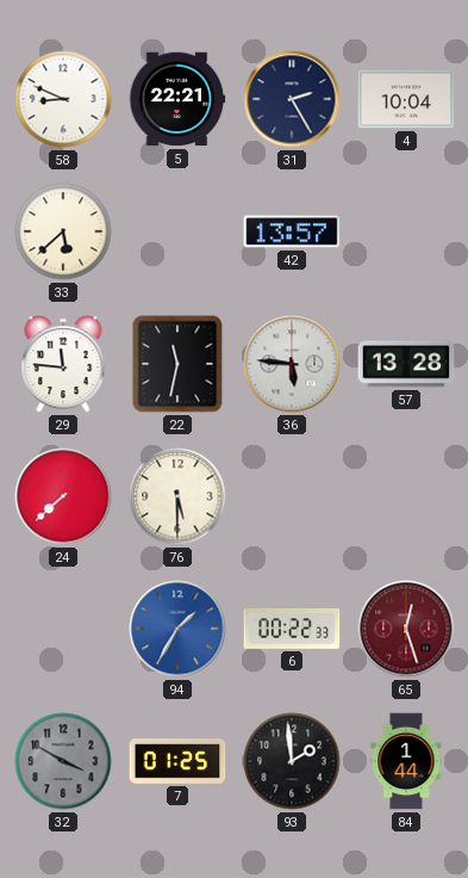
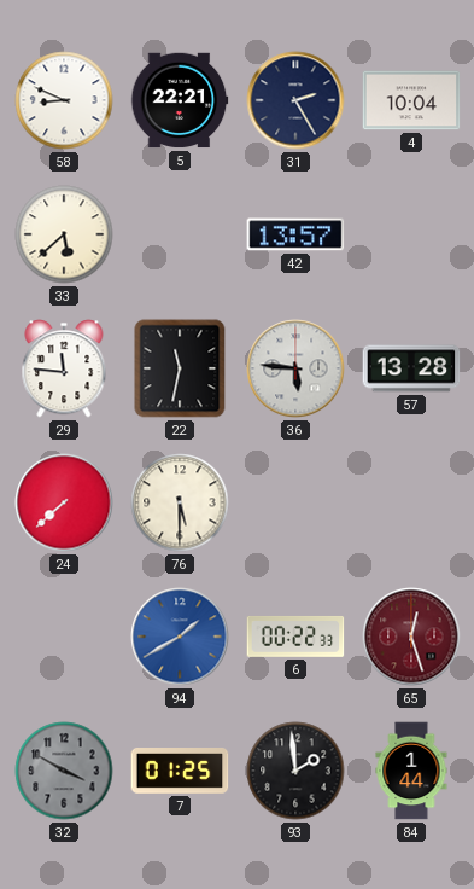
94: 1:35 -> 1:40
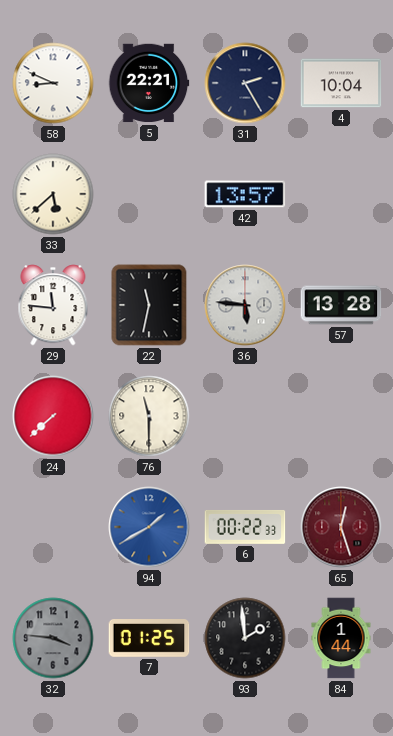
76: 5:30 -> 11:30
32: 3:50 -> 3:46
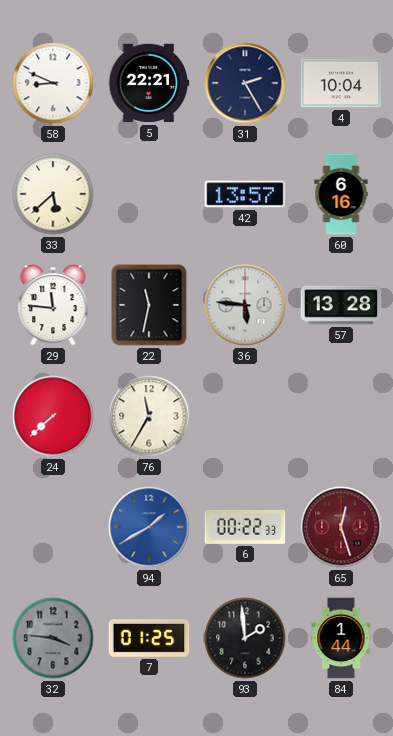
60: none -> 6:16
76: 11:30 -> 11:35
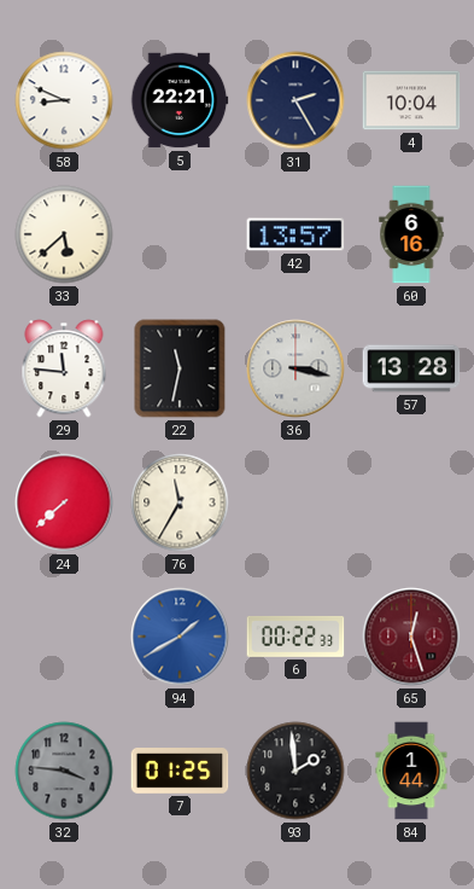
36: 5:46 -> 3:17
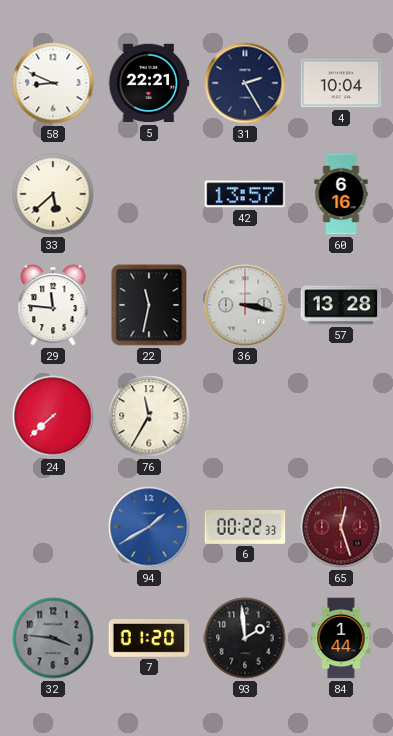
7: 01:25 -> 01:20
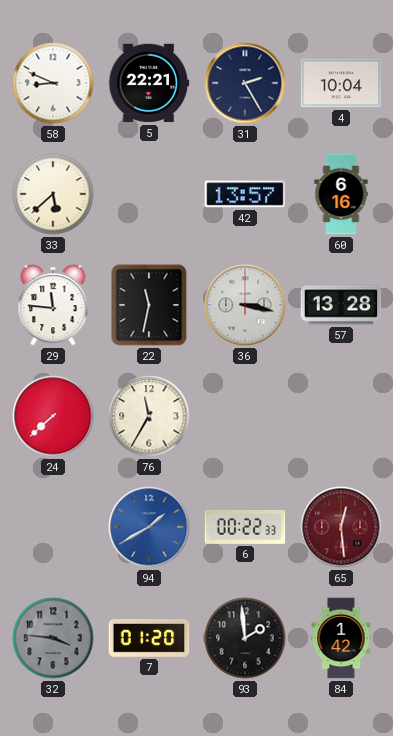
65: 12:27 -> 12:29
84: 1:44 -> 1:42
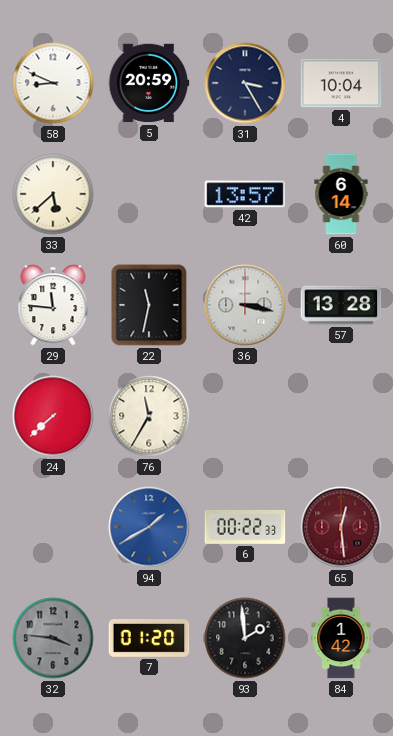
5: 22:21 -> 20:59
31: 2:25 -> 3:25
60: 6:16 -> 6:14
